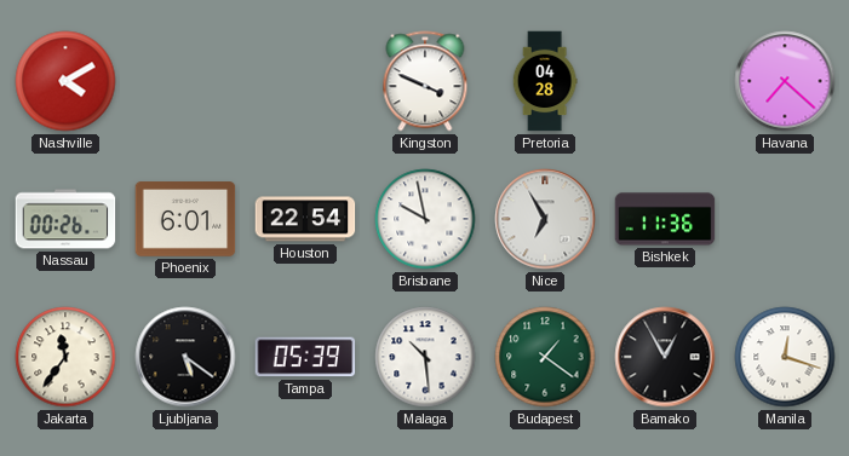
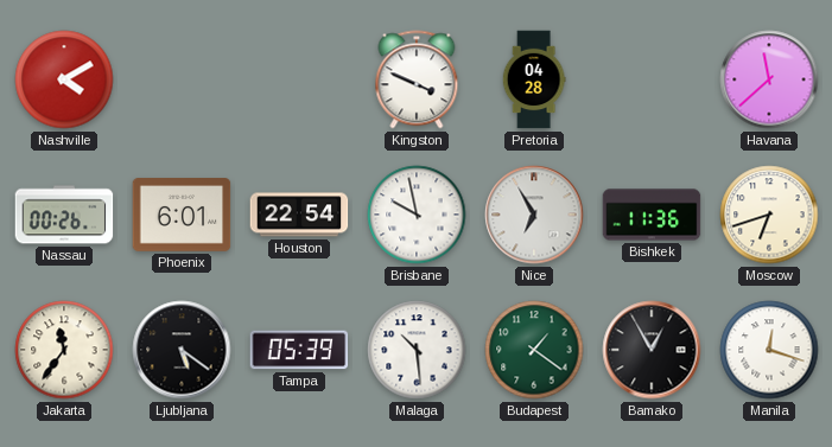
Havana: 7:22 -> 11:38
Moscow: none -> 6:42
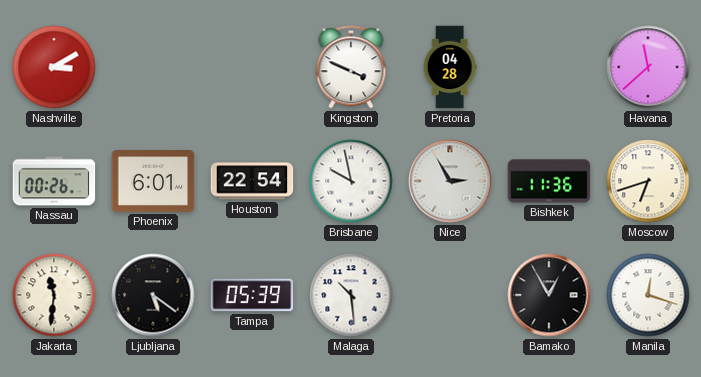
Nashville: 4:10 -> 3:10
Nice: 6:55 -> 2:55
Jakarta: 11:36 -> 11:31
Budapest: 1:21 -> none
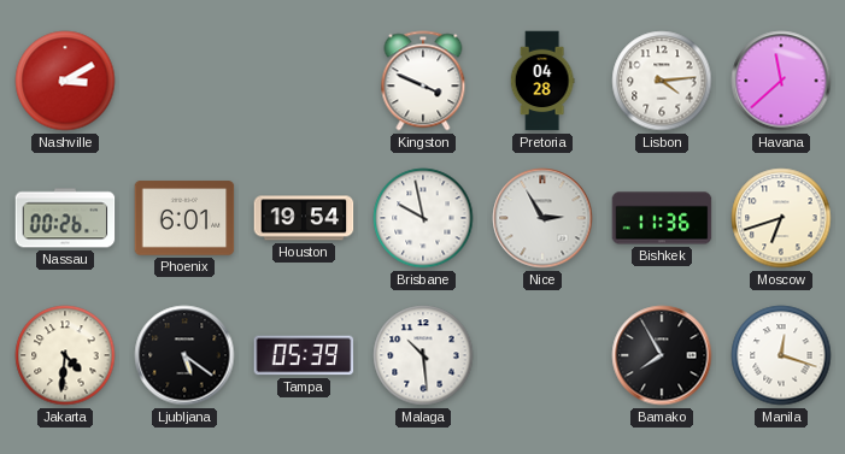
Lisbon: none -> 4:14
Houston: 22:54 -> 19:54
Jakarta: 11:31 -> 4:31
Bamako: 12:55 -> 7:55
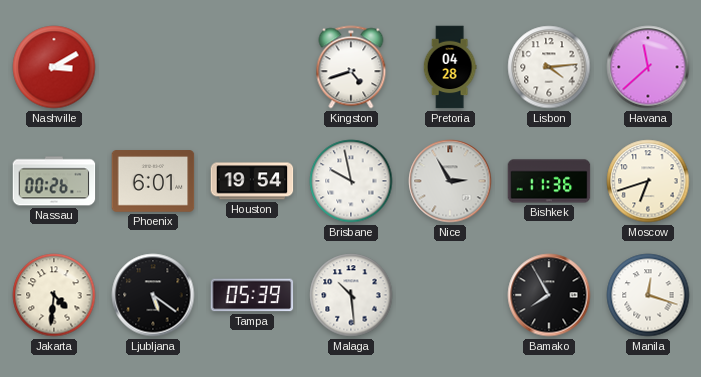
Kingston: 3:49 -> 4:42
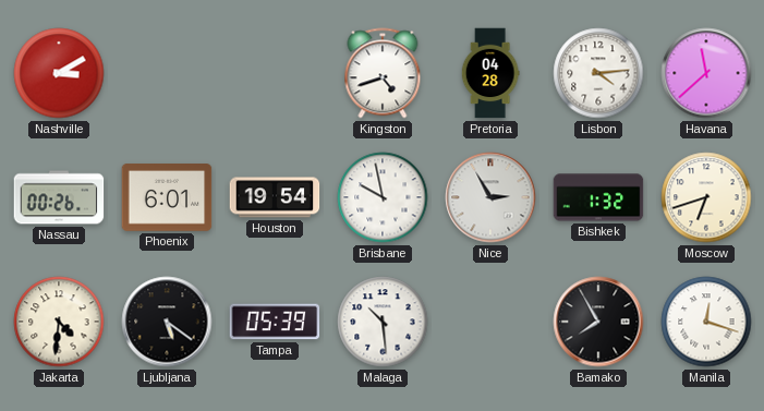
Bishkek: 11:36 -> 1:32
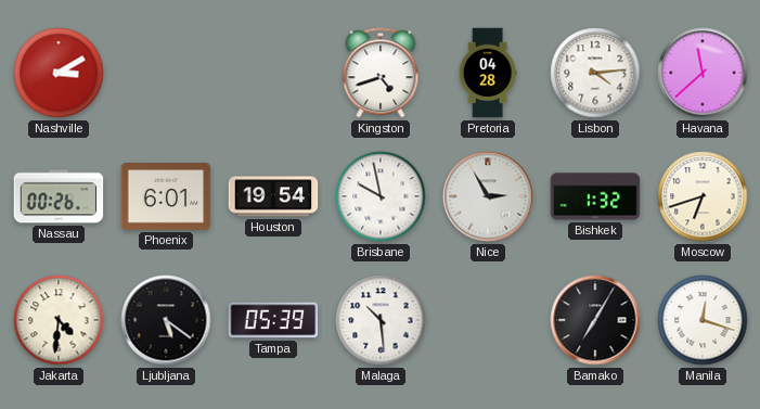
Bamako: 7:55 -> 7:05
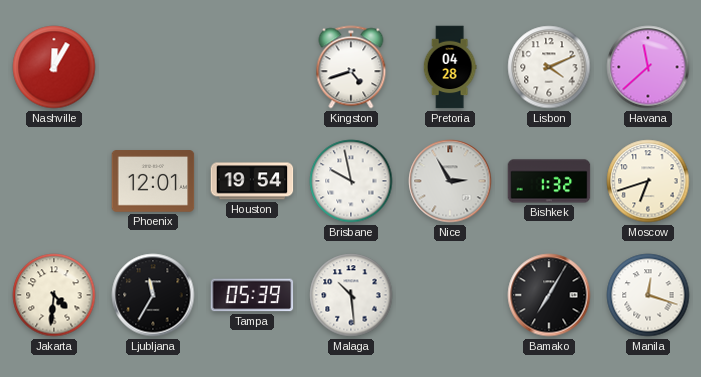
Nashville: 3:10 -> 12:05
Lisbon: 4:14 -> 4:11
Nassau: 00:26 -> none
Phoenix: 6:01 -> 12:01
Ljubljana: 5:21 -> 11:35
